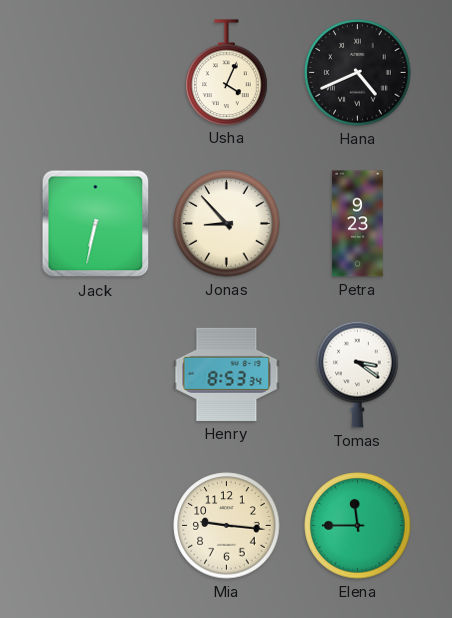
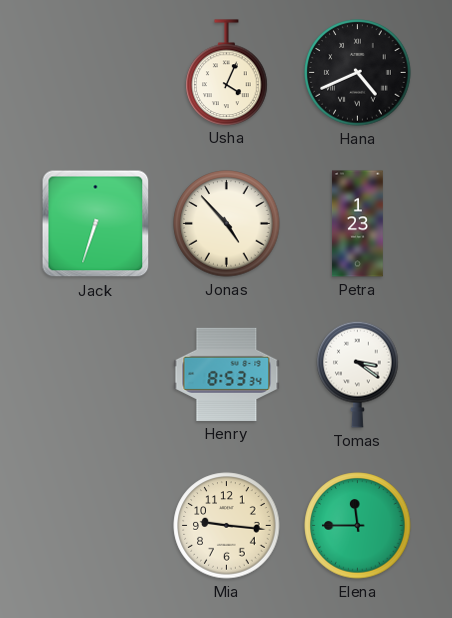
Jack: 6:32 -> 6:33
Jonas: 8:53 -> 4:53
Petra: 9:23 -> 1:23
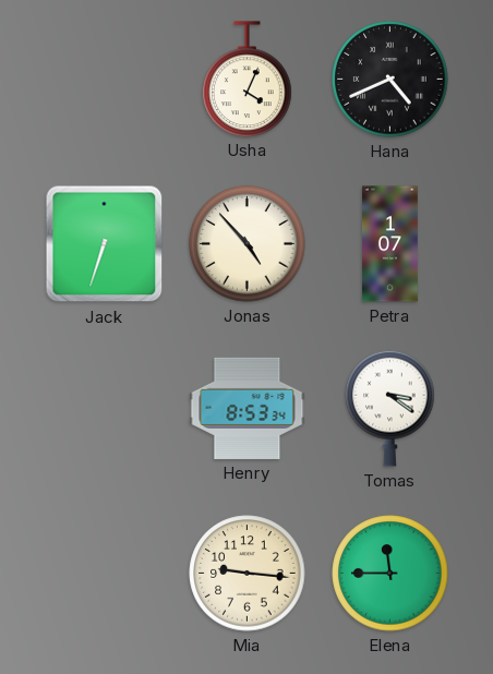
Petra: 1:23 -> 1:07
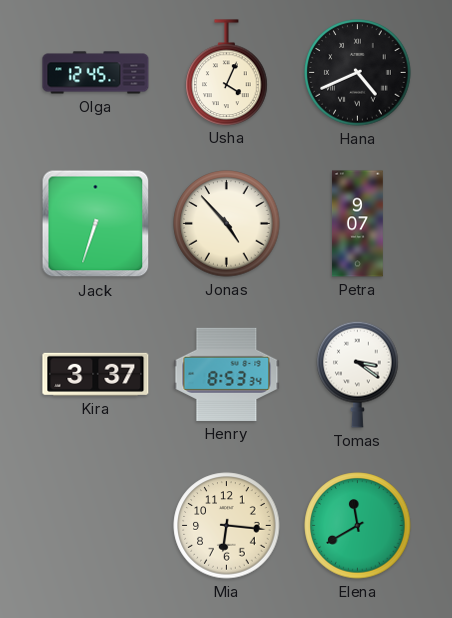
Olga: none -> 12:45
Petra: 1:07 -> 9:07
Kira: none -> 3:37
Mia: 9:16 -> 6:16
Elena: 11:45 -> 11:40
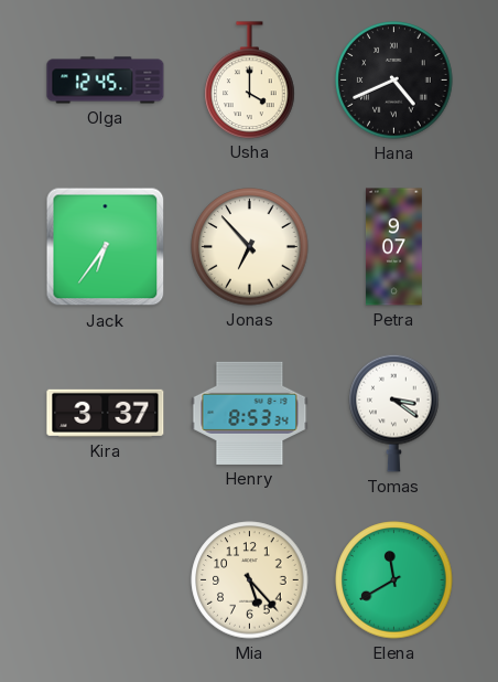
Usha: 4:04 -> 4:00
Jack: 6:33 -> 6:36
Jonas: 4:53 -> 6:53
Mia: 6:16 -> 5:23
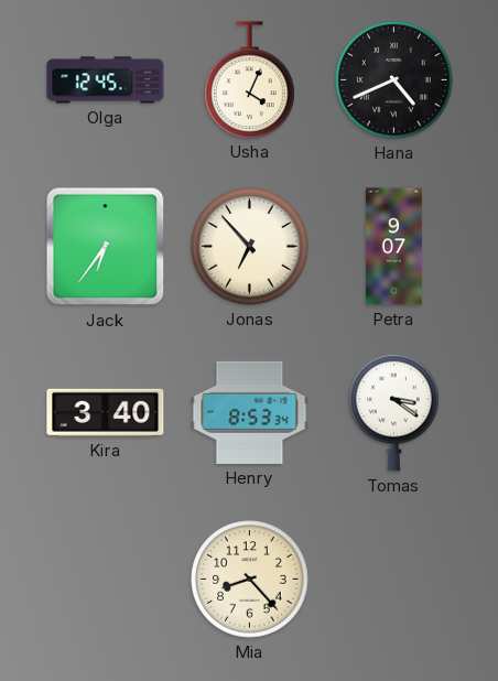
Usha: 4:00 -> 4:04
Kira: 3:37 -> 3:40
Mia: 5:23 -> 8:23
Elena: 11:40 -> none
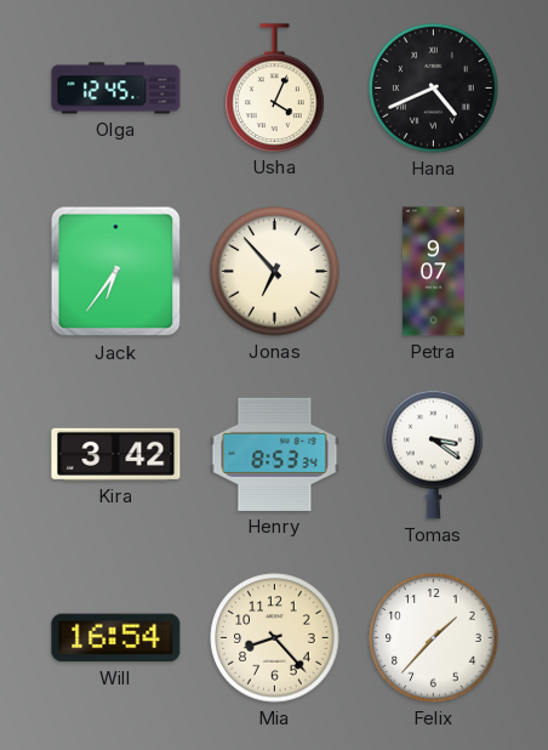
Kira: 3:40 -> 3:42
Will: none -> 16:54
Felix: none -> 1:37
